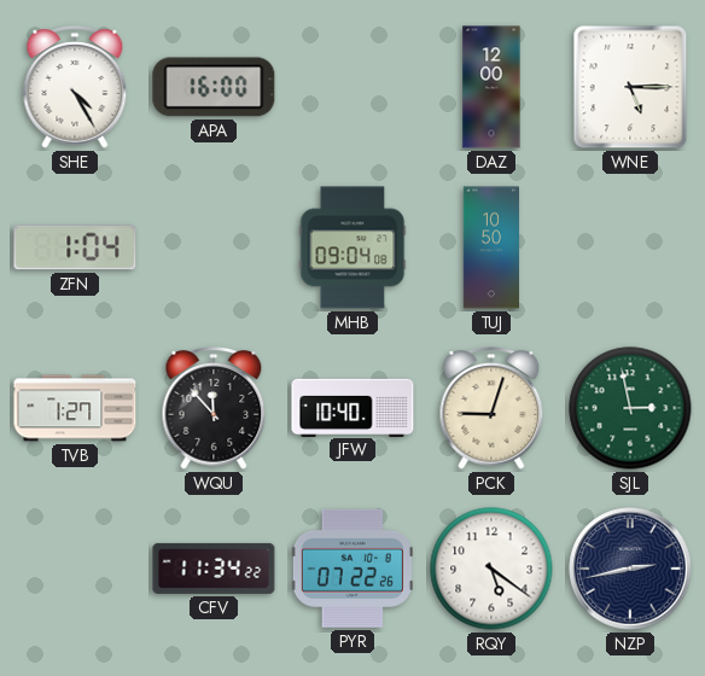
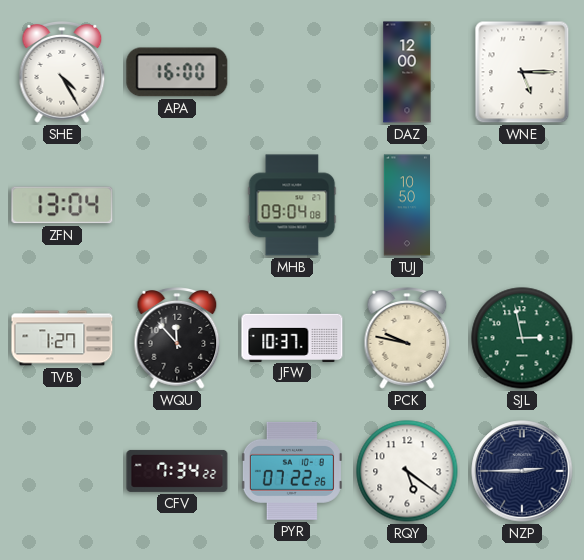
ZFN: 1:04 -> 13:04
JFW: 10:40 -> 10:37
PCK: 9:03 -> 9:47
CFV: 11:34 -> 7:34
NZP: 2:43 -> 2:45
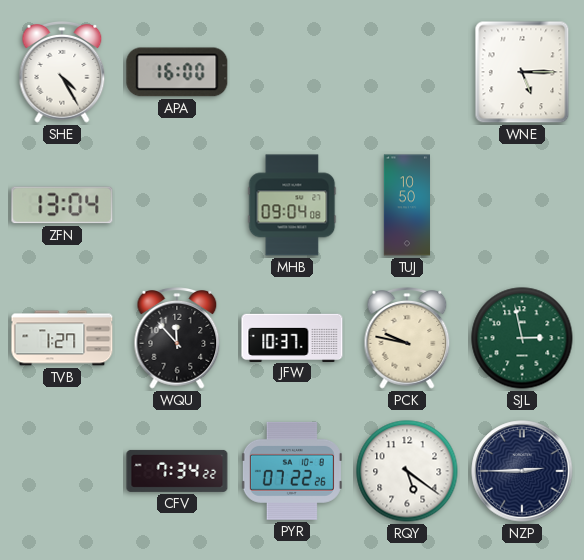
DAZ: 12:00 -> none
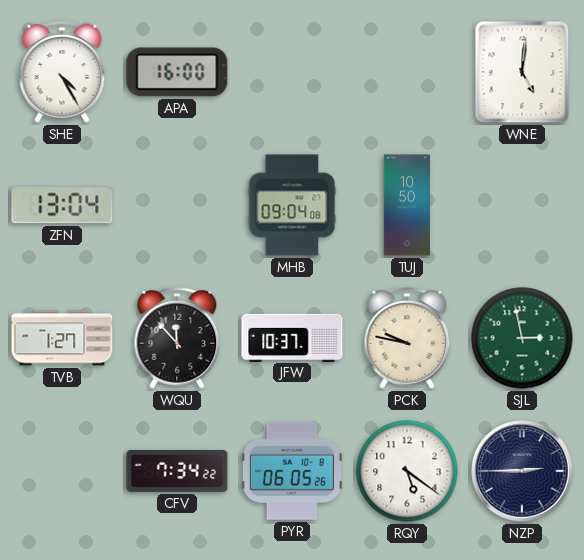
WNE: 5:15 -> 5:01
PYR: 07:22 -> 06:05
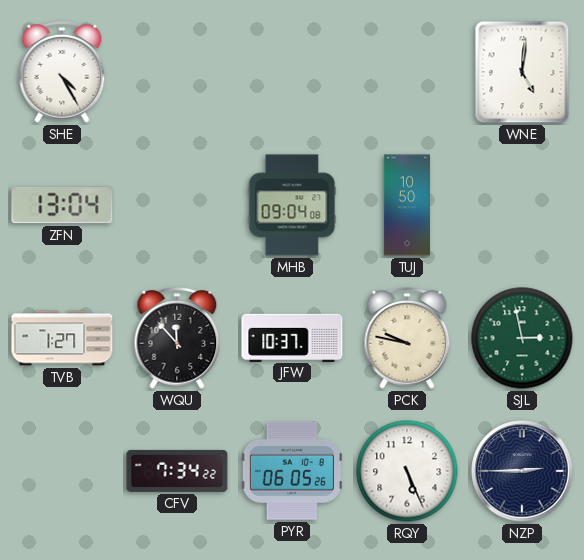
APA: 16:00 -> none
RQY: 5:21 -> 5:26
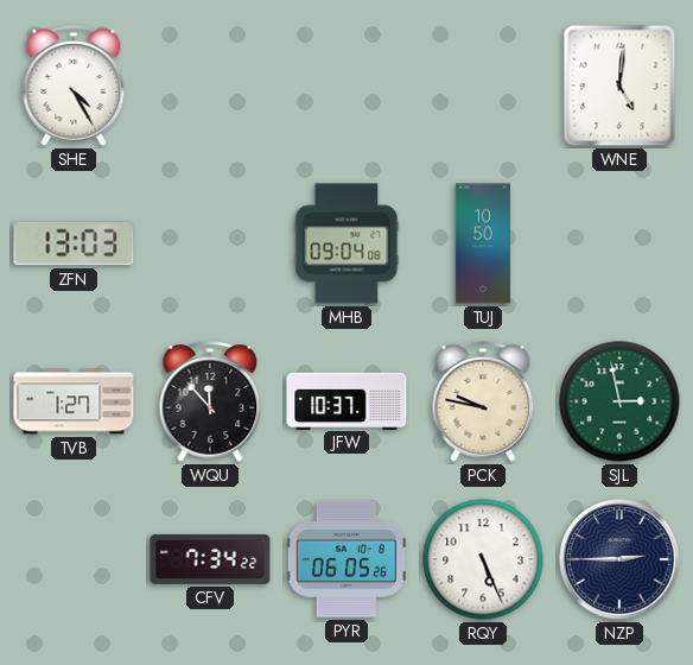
ZFN: 13:04 -> 13:03
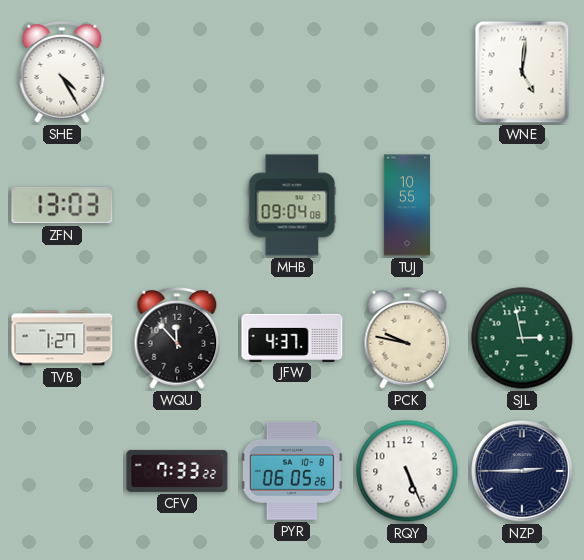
TUJ: 10:50 -> 10:55
JFW: 10:37 -> 4:37
CFV: 7:34 -> 7:33
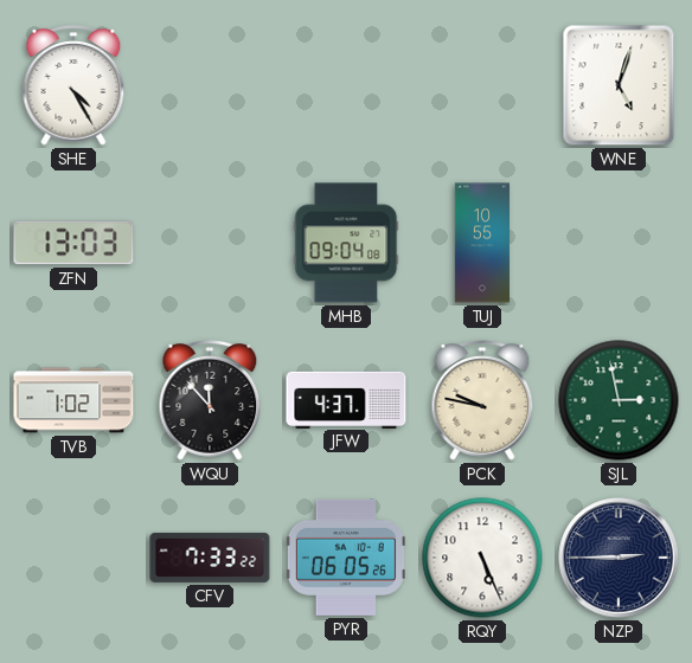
WNE: 5:01 -> 5:03
TVB: 1:27 -> 1:02
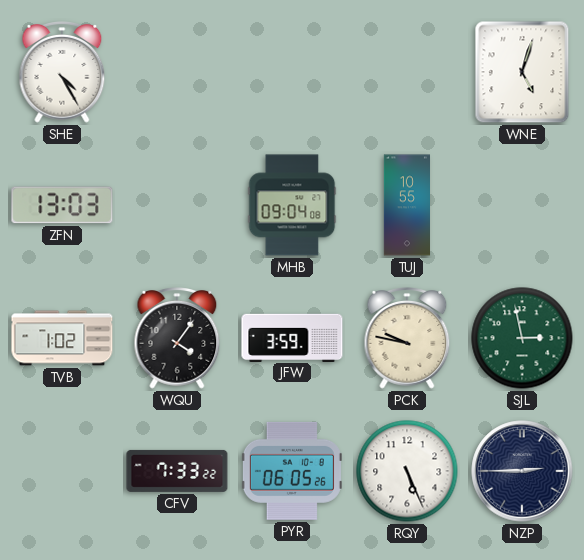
WQU: 11:53 -> 4:06
JFW: 4:37 -> 3:59
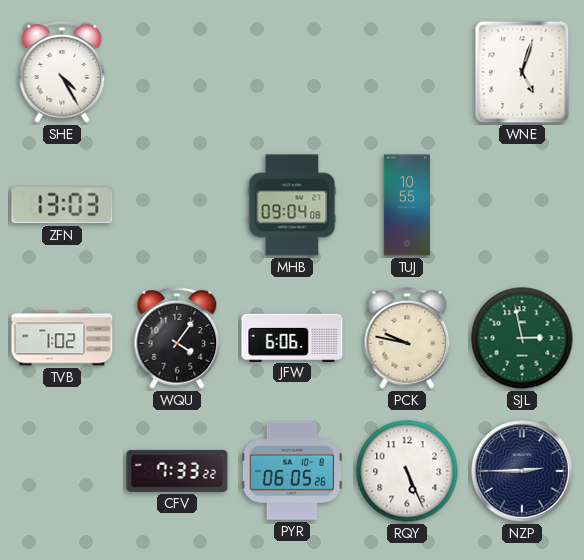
JFW: 3:59 -> 6:06
